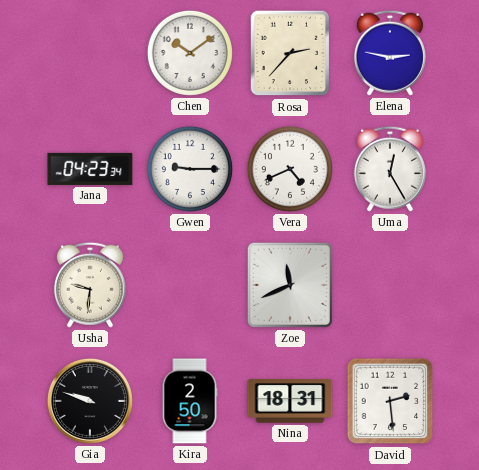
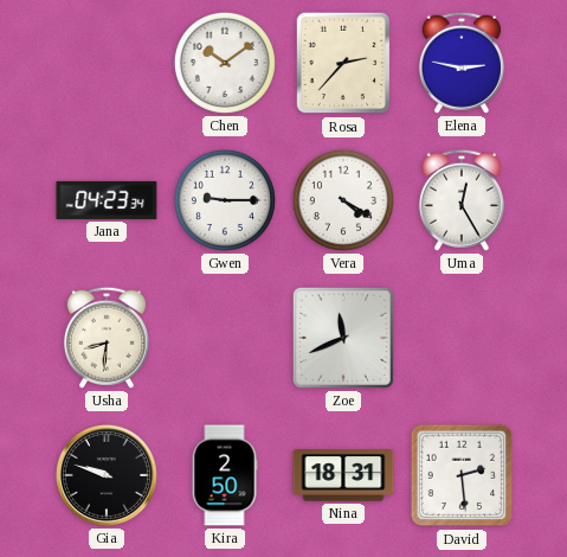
Vera: 4:41 -> 4:20
Usha: 9:31 -> 8:31
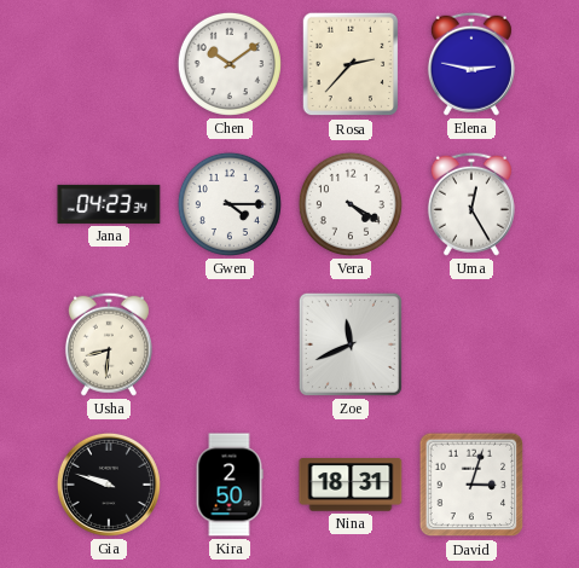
Gwen: 9:15 -> 4:15
David: 2:29 -> 3:03
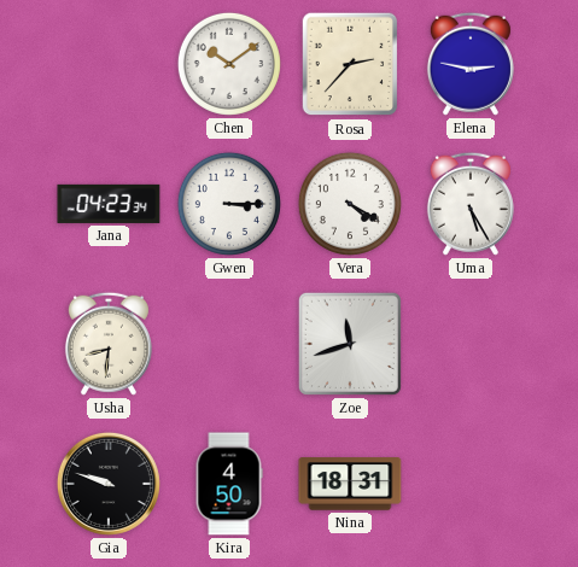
Gwen: 4:15 -> 3:15
Uma: 12:25 -> 5:25
Zoe: 11:41 -> 11:42
Kira: 2:50 -> 4:50
David: 3:03 -> none
